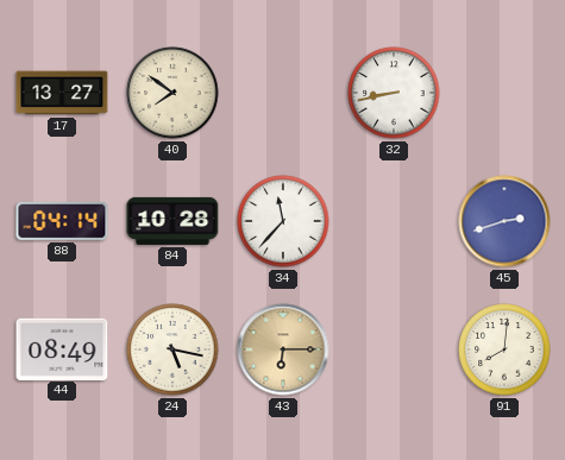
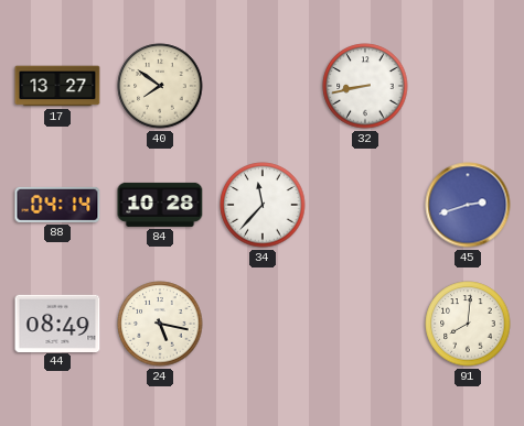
43: 6:15 -> none
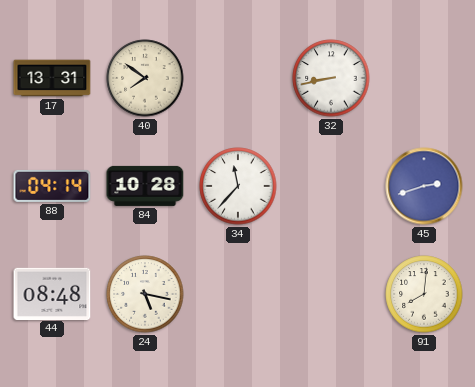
17: 13:27 -> 13:31
44: 08:49 -> 08:48
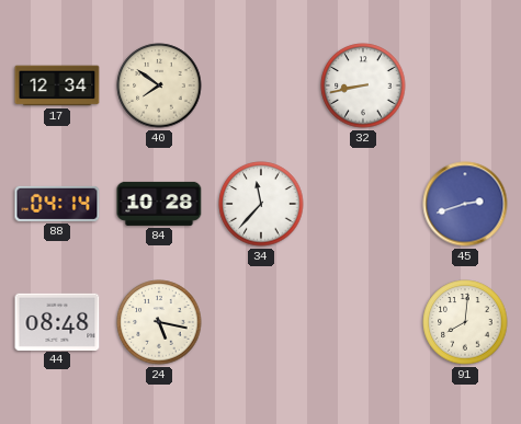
17: 13:31 -> 12:34
